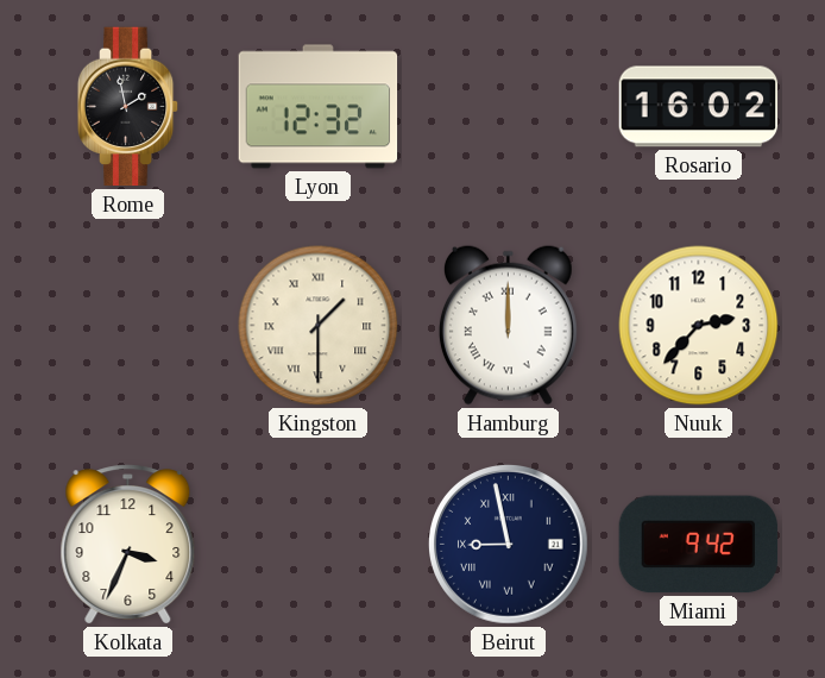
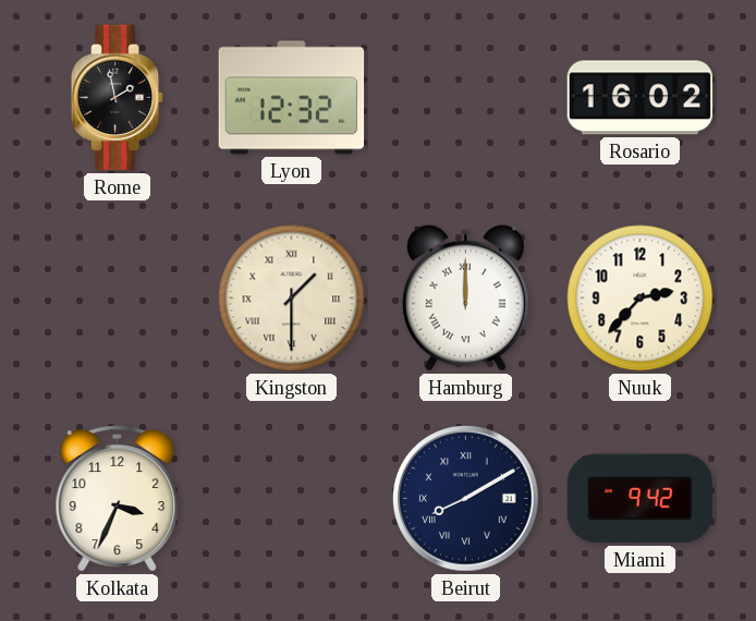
Beirut: 8:58 -> 8:10
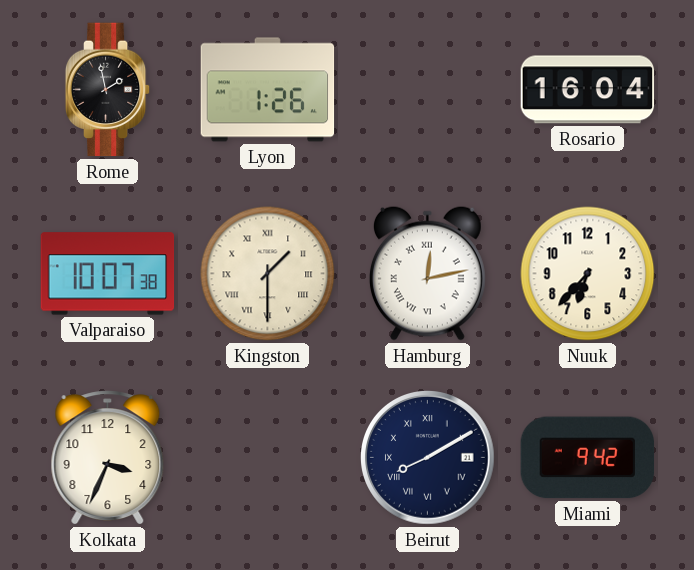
Lyon: 12:32 -> 1:26
Rosario: 16:02 -> 16:04
Valparaiso: none -> 10:07
Hamburg: 12:00 -> 12:13
Nuuk: 2:37 -> 6:37
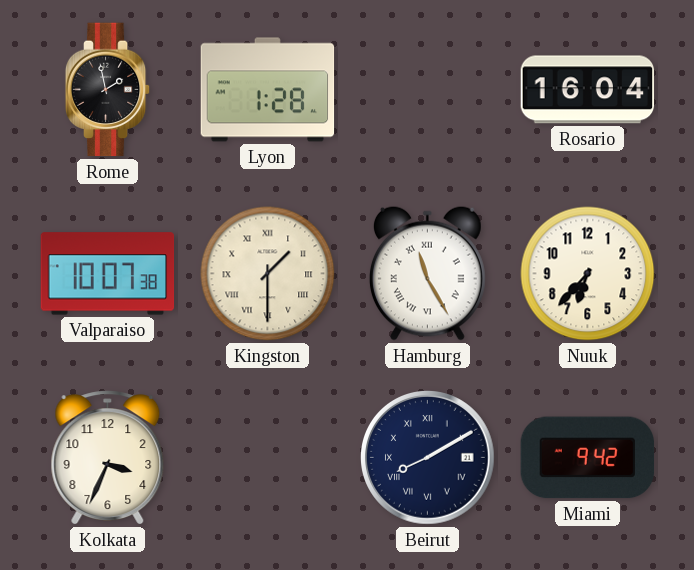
Lyon: 1:26 -> 1:28
Hamburg: 12:13 -> 11:25
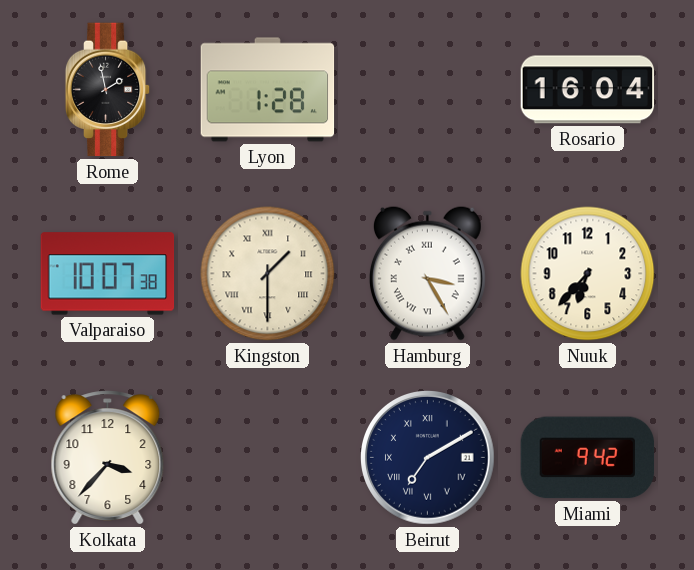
Hamburg: 11:25 -> 3:25
Kolkata: 3:34 -> 3:37
Beirut: 8:10 -> 7:10
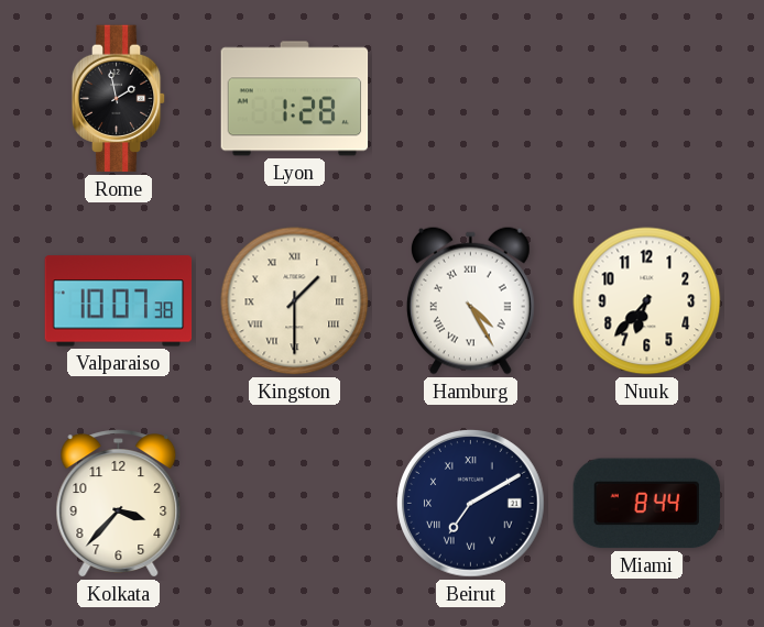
Rosario: 16:04 -> none
Hamburg: 3:25 -> 4:25
Miami: 9:42 -> 8:44
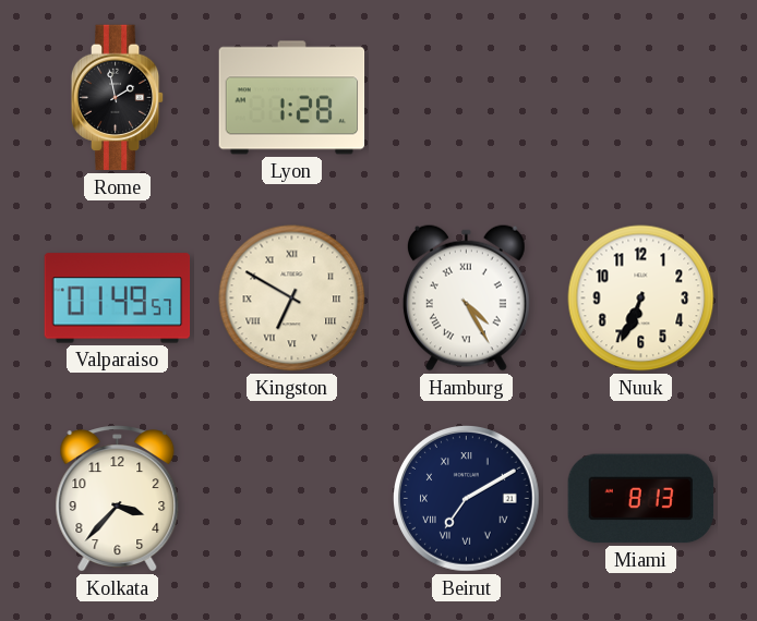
Valparaiso: 10:07 -> 01:49
Kingston: 1:30 -> 6:50
Nuuk: 6:37 -> 6:34
Miami: 8:44 -> 8:13
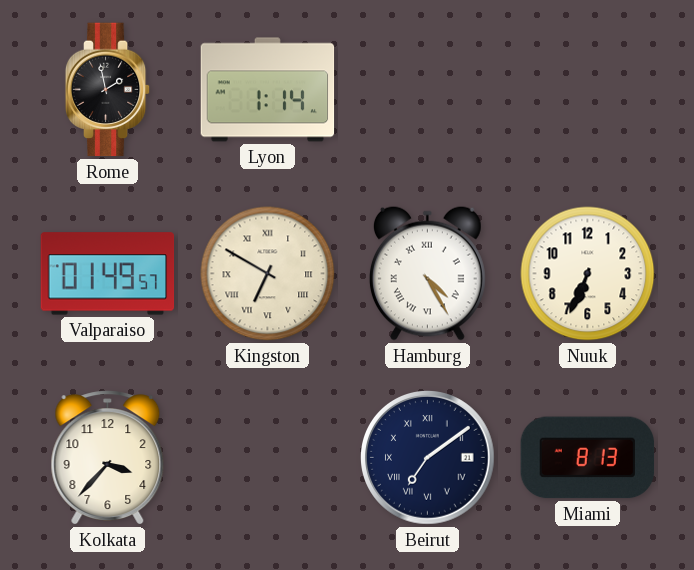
Lyon: 1:28 -> 1:14
Beirut: 7:10 -> 7:09
